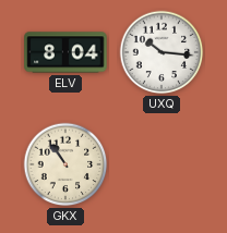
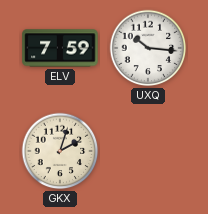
ELV: 8:04 -> 7:59
GKX: 10:54 -> 2:03
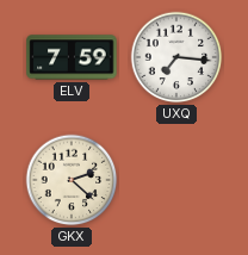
UXQ: 10:16 -> 7:16
GKX: 2:03 -> 2:22
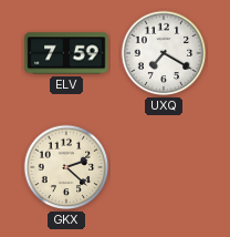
UXQ: 7:16 -> 7:20
